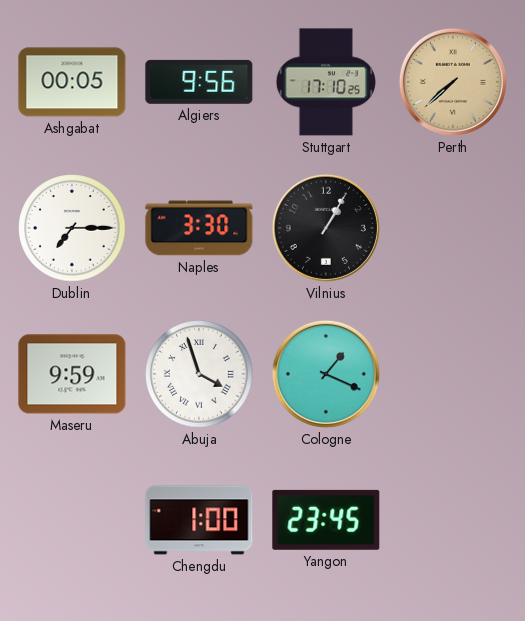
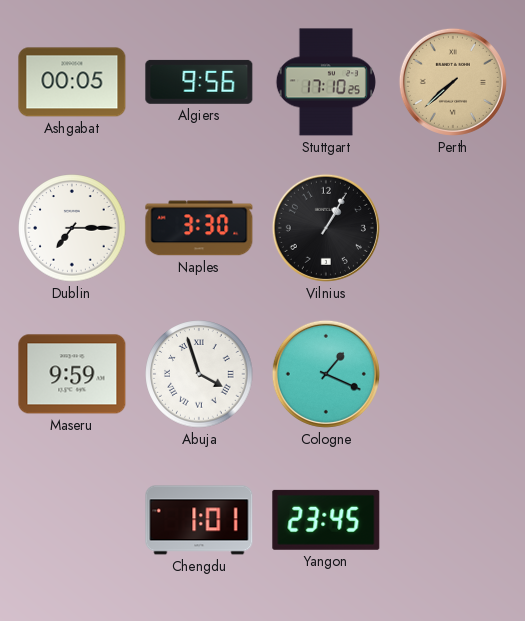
Chengdu: 1:00 -> 1:01
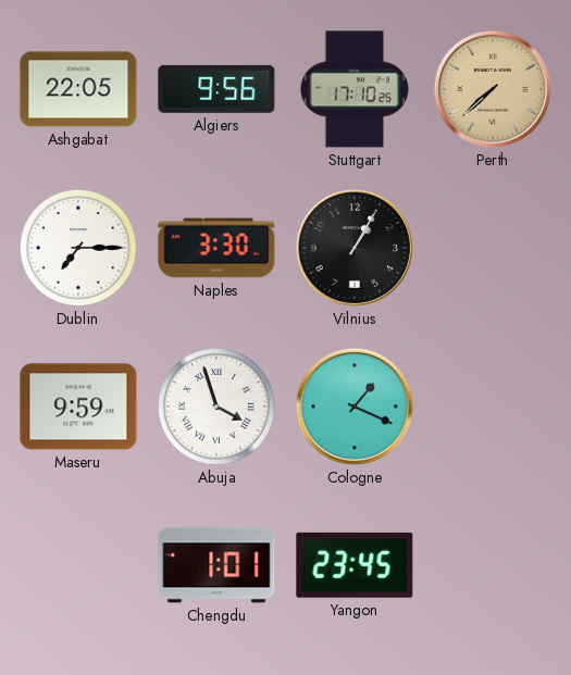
Ashgabat: 00:05 -> 22:05
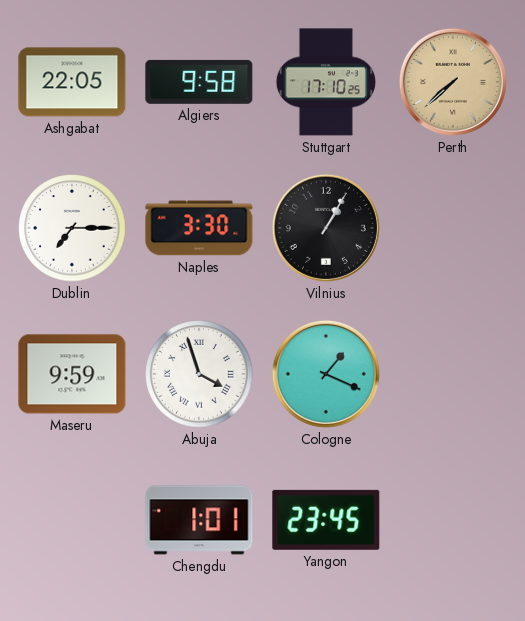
Algiers: 9:56 -> 9:58
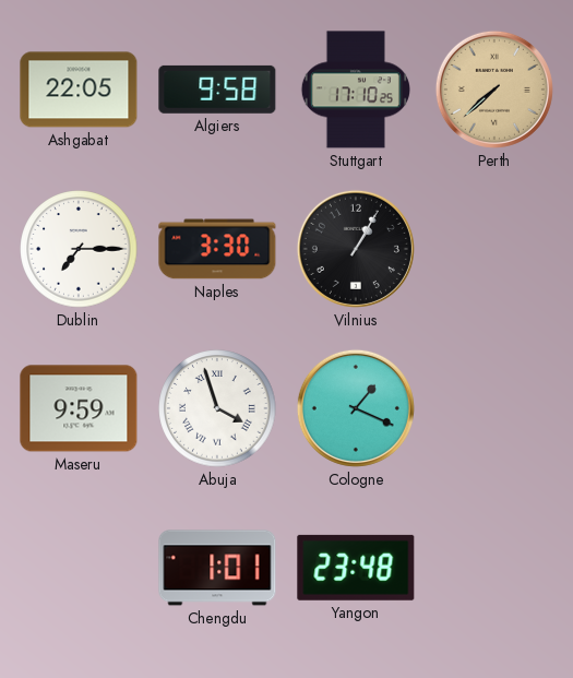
Yangon: 23:45 -> 23:48
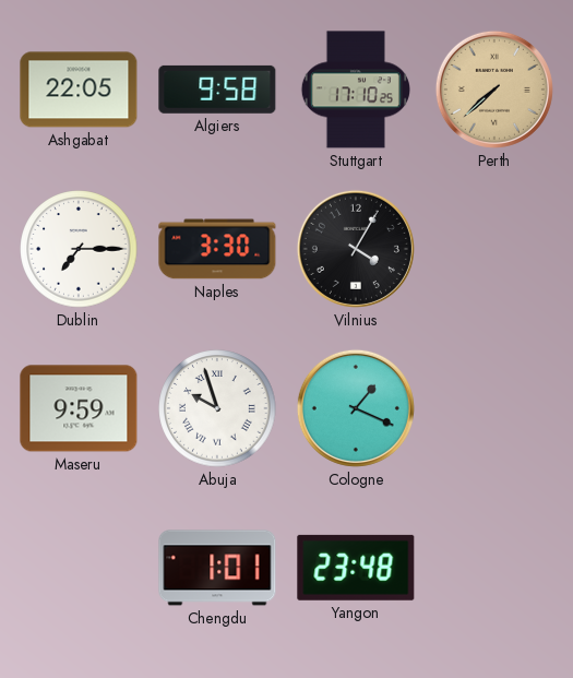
Vilnius: 1:05 -> 4:05
Abuja: 3:57 -> 9:57
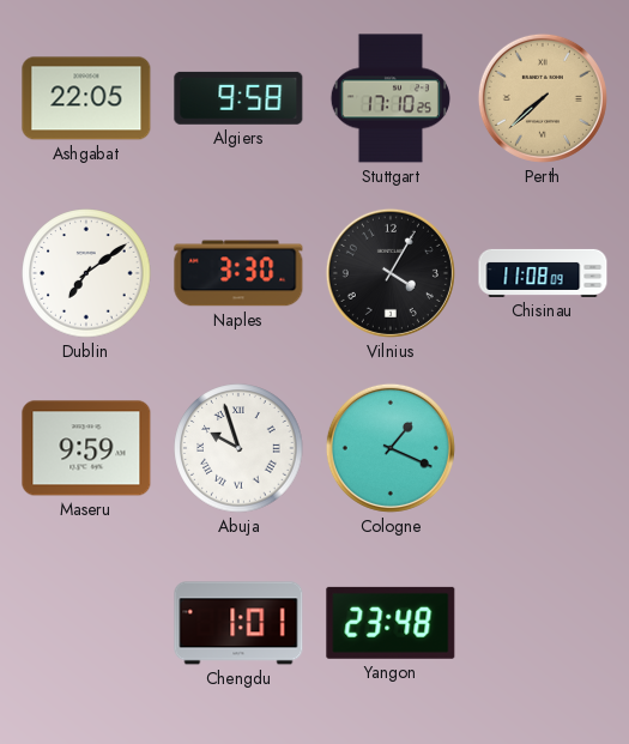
Dublin: 7:15 -> 7:09
Chisinau: none -> 11:08
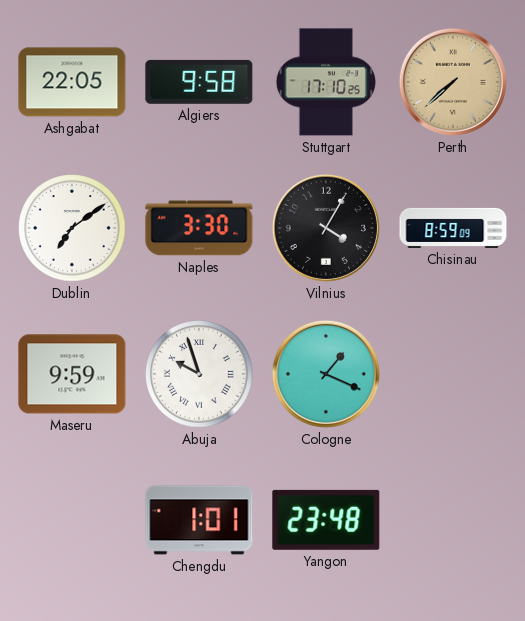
Chisinau: 11:08 -> 8:59
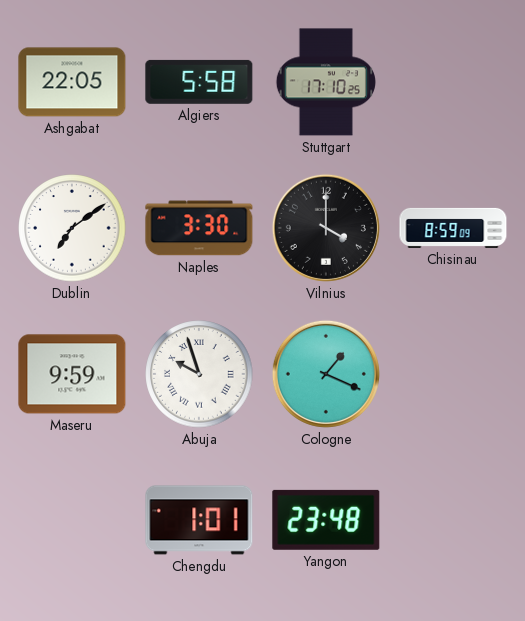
Algiers: 9:58 -> 5:58
Perth: 7:38 -> none
Vilnius: 4:05 -> 4:00
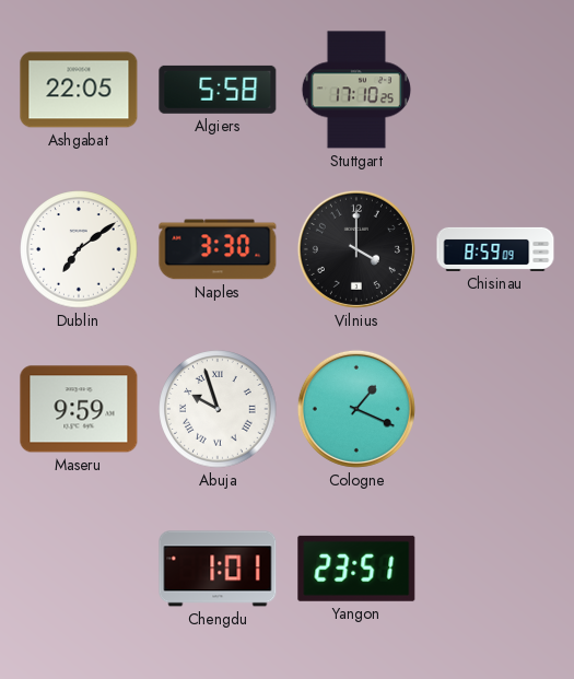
Yangon: 23:48 -> 23:51
